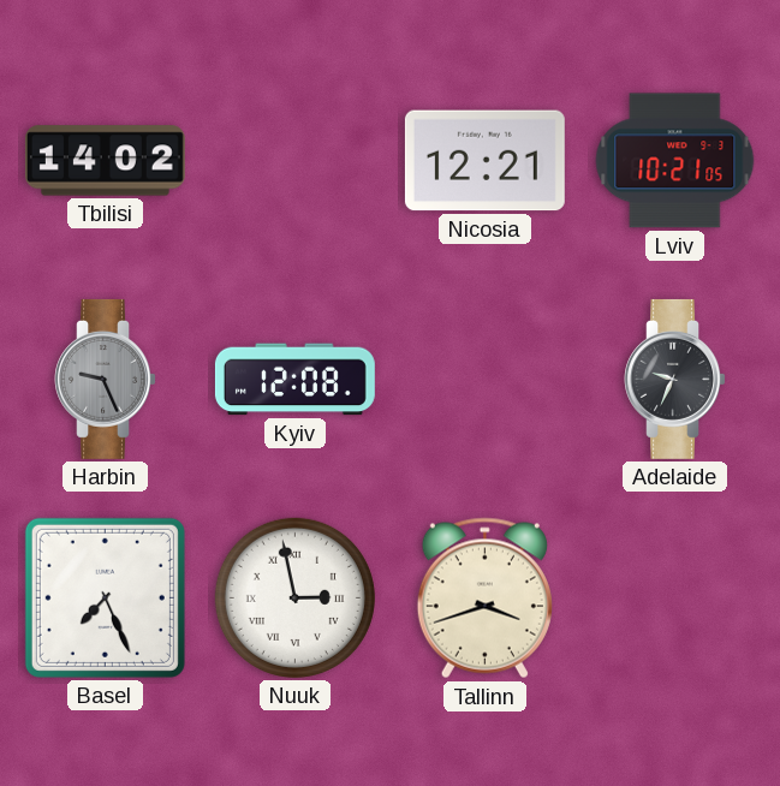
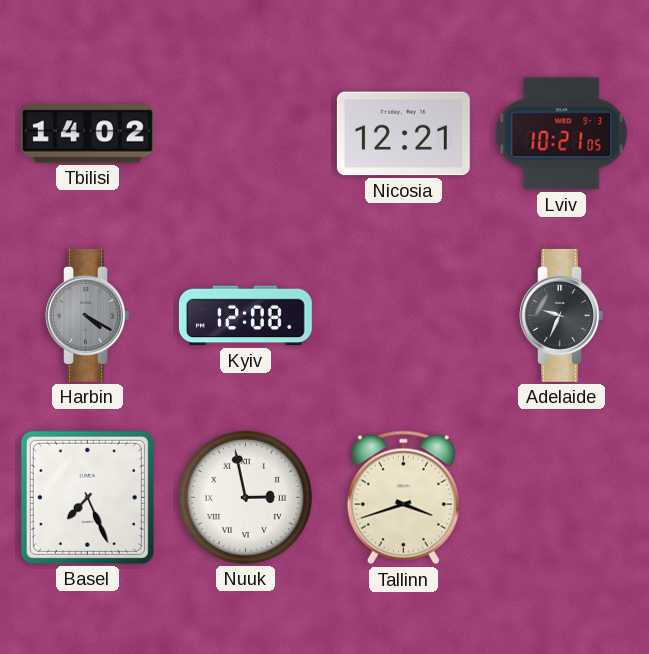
Harbin: 9:26 -> 4:20
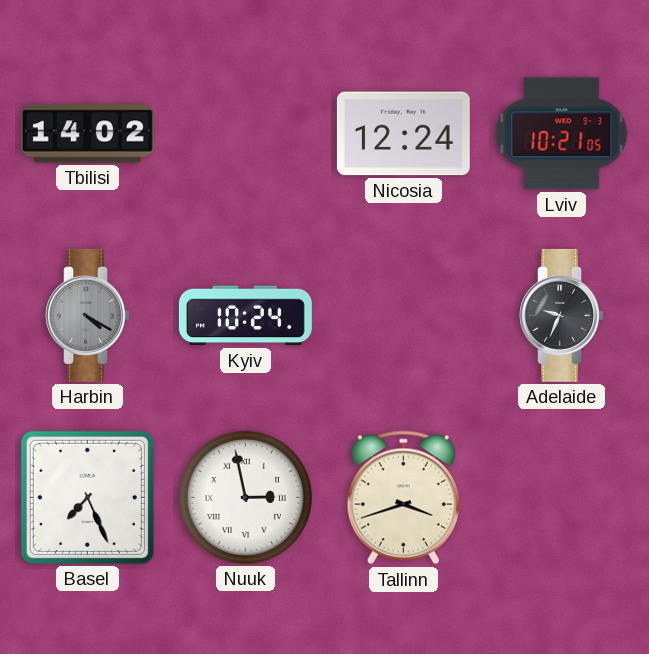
Nicosia: 12:21 -> 12:24
Kyiv: 12:08 -> 10:24
